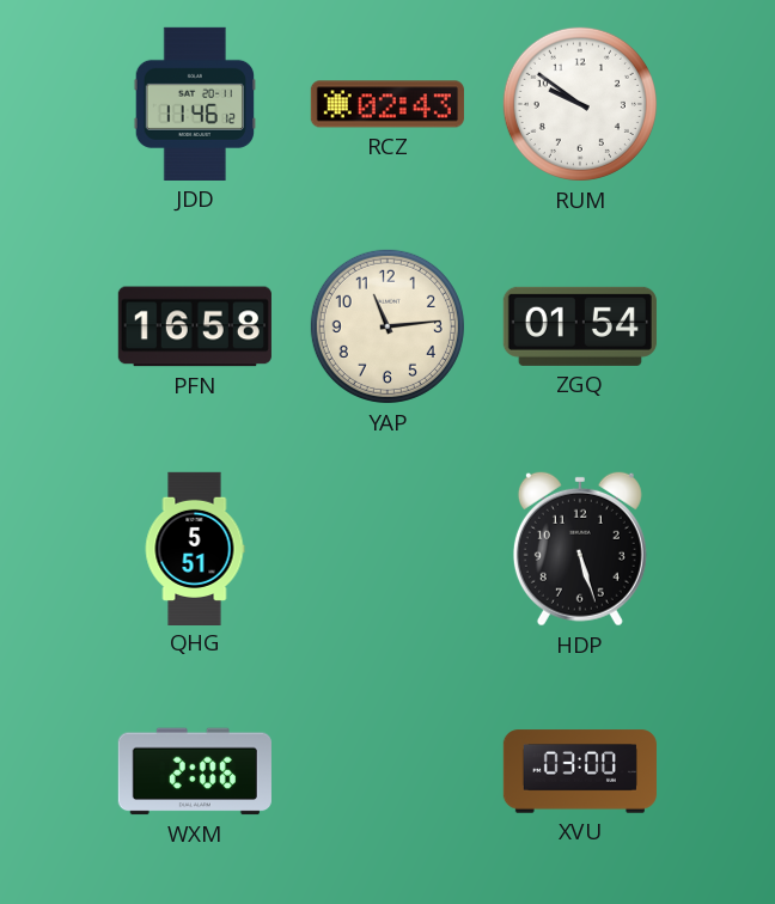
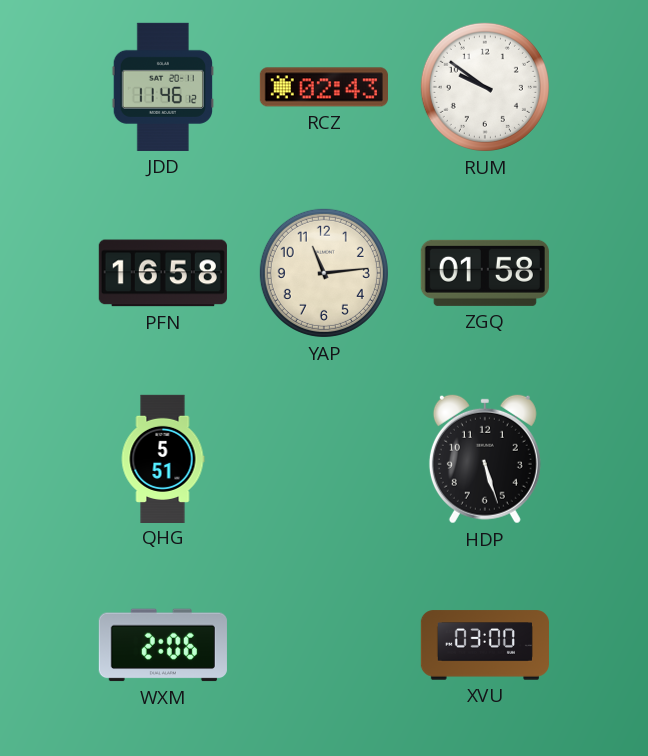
ZGQ: 01:54 -> 01:58
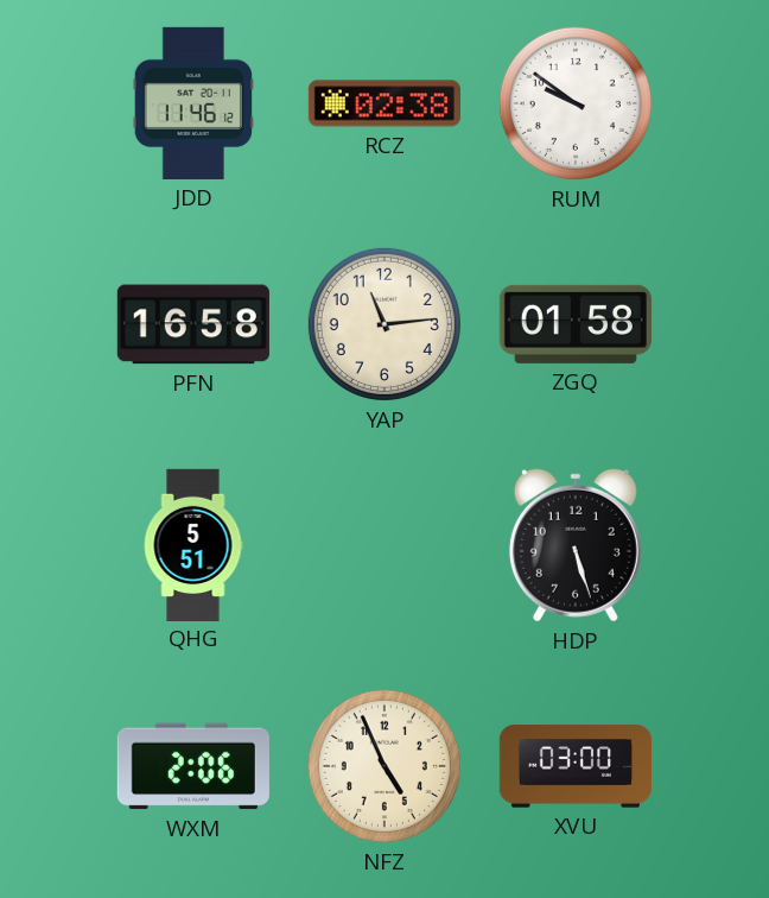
RCZ: 02:43 -> 02:38
NFZ: none -> 4:56
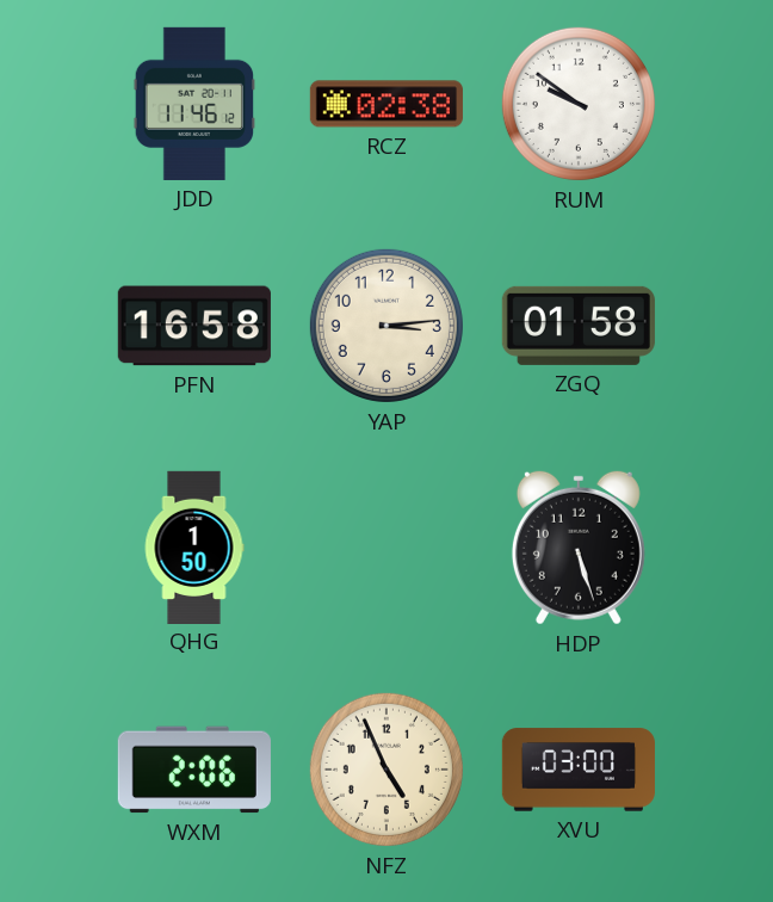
YAP: 11:14 -> 3:14
QHG: 5:51 -> 1:50
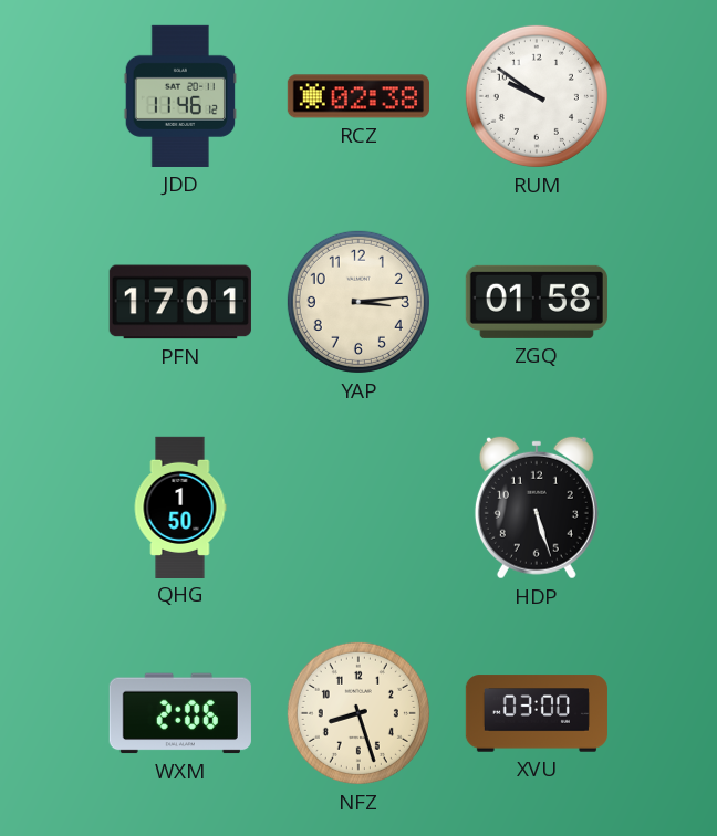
PFN: 16:58 -> 17:01
NFZ: 4:56 -> 8:27
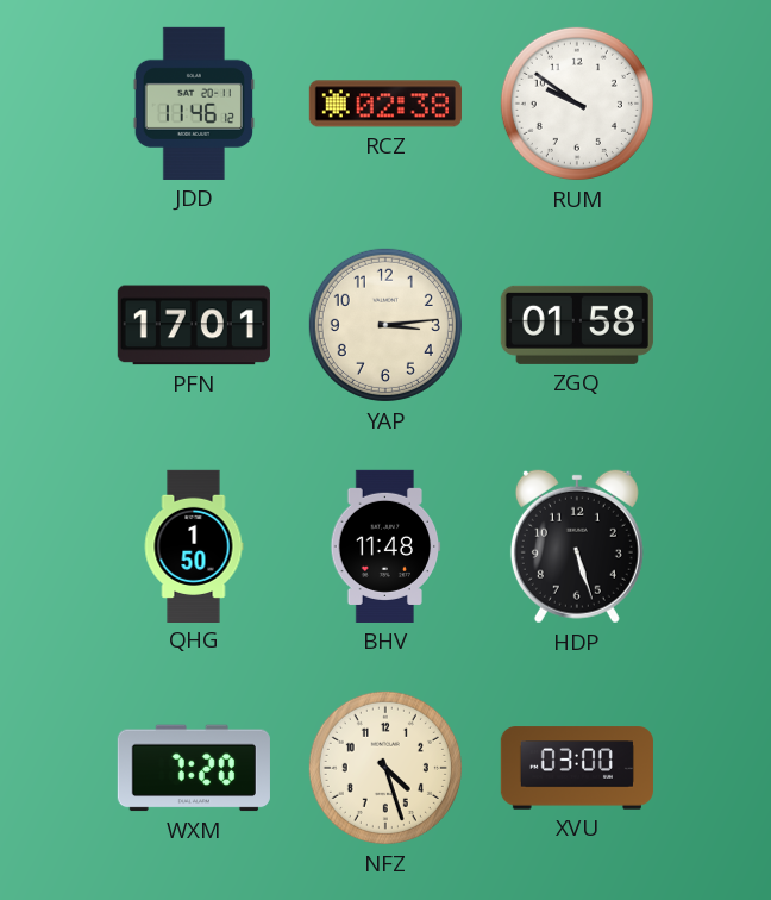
BHV: none -> 11:48
WXM: 2:06 -> 7:20
NFZ: 8:27 -> 4:27
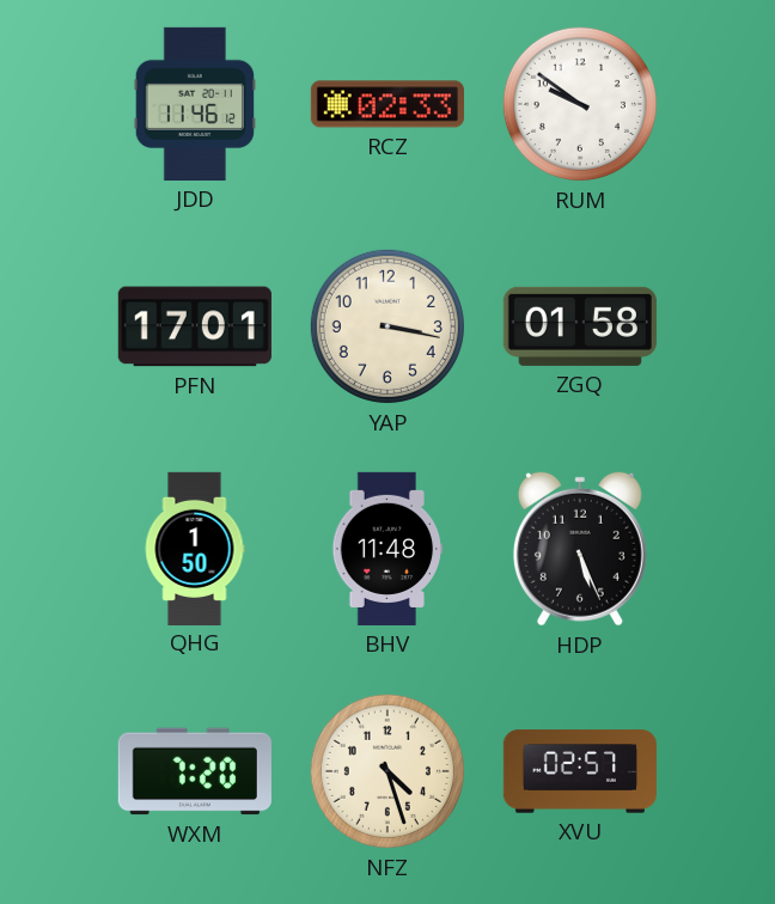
RCZ: 02:38 -> 02:33
YAP: 3:14 -> 3:17
HDP: 5:27 -> 5:26
XVU: 03:00 -> 02:57
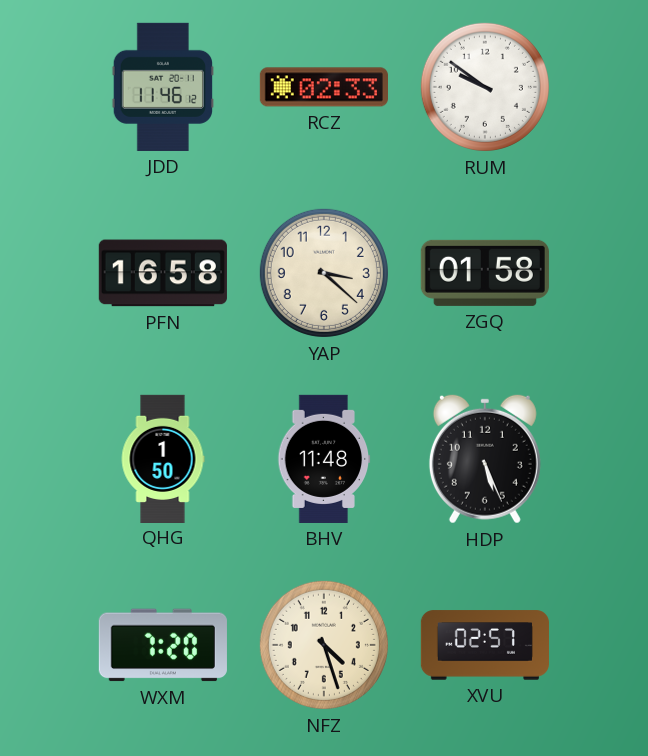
PFN: 17:01 -> 16:58
YAP: 3:17 -> 3:22
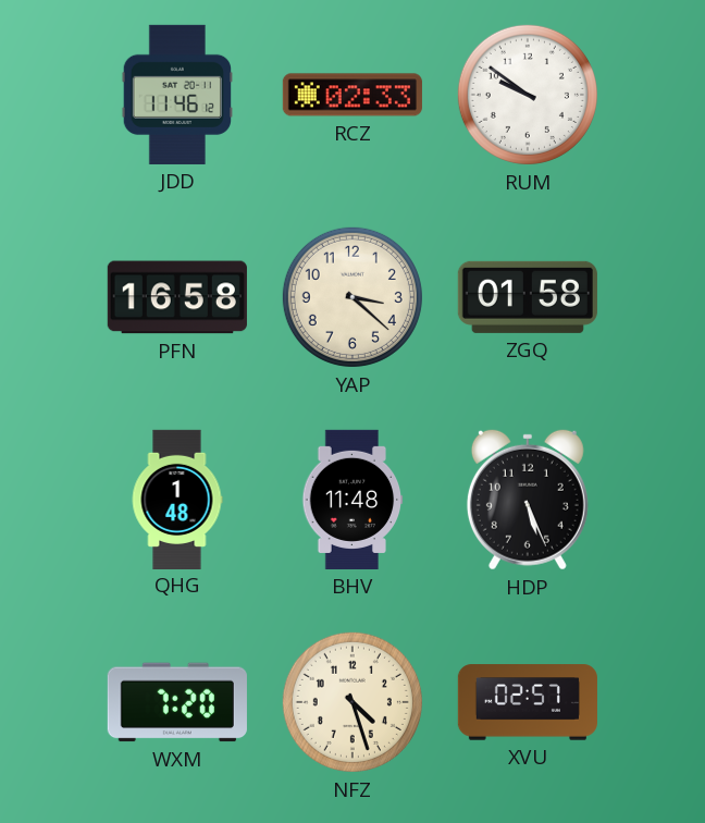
QHG: 1:50 -> 1:48
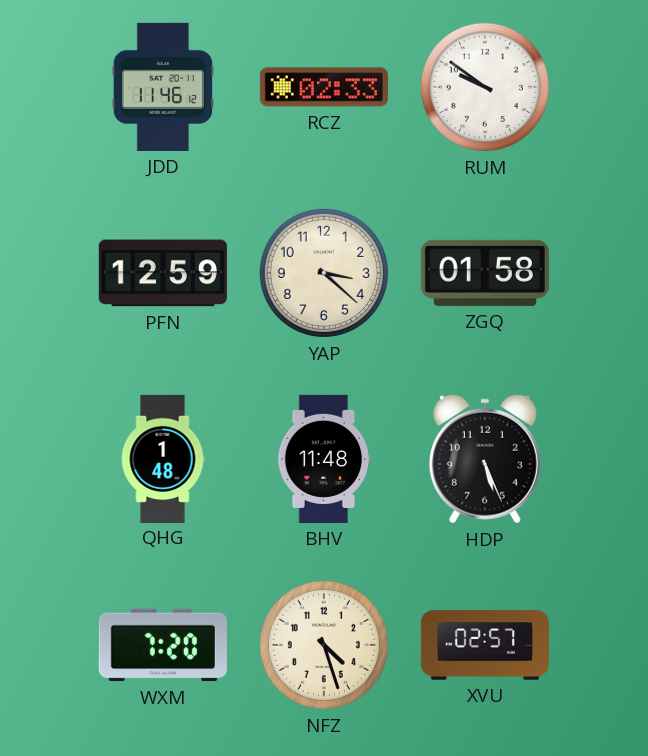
PFN: 16:58 -> 12:59
